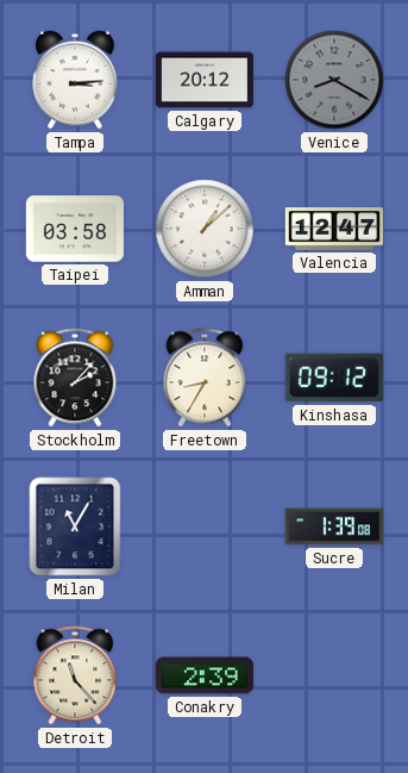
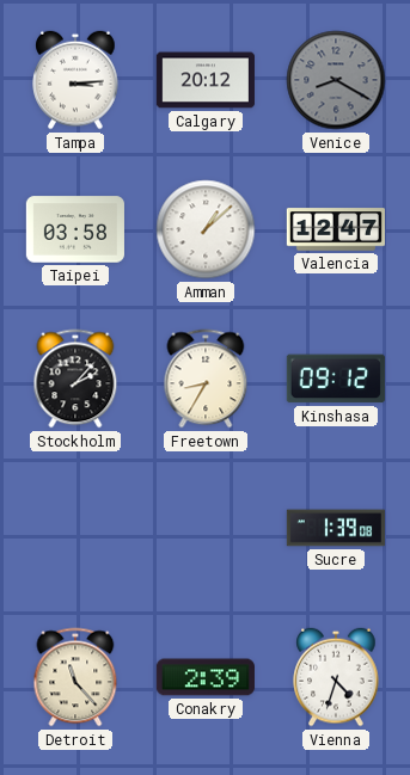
Milan: 11:05 -> none
Vienna: none -> 4:33
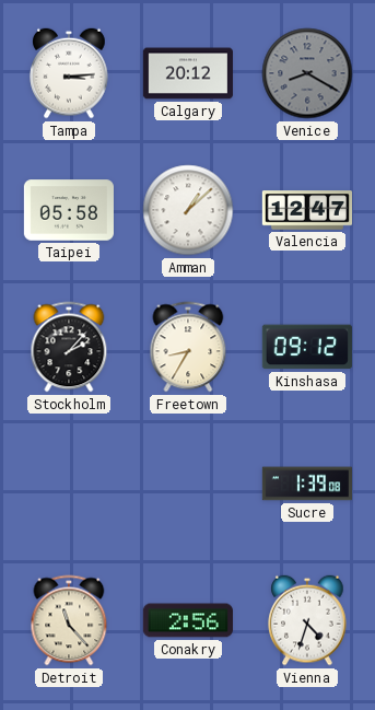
Taipei: 03:58 -> 05:58
Conakry: 2:39 -> 2:56
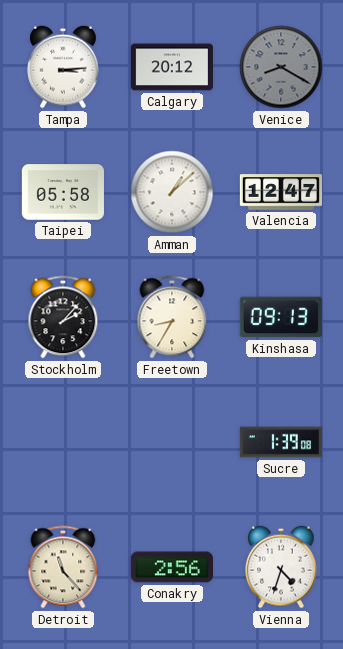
Kinshasa: 09:12 -> 09:13
